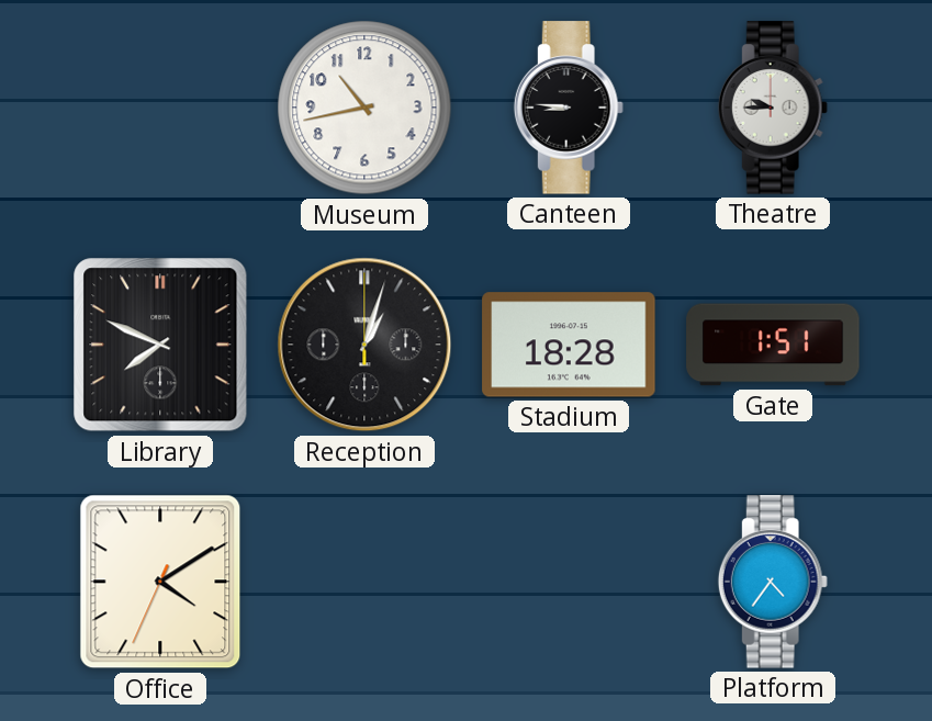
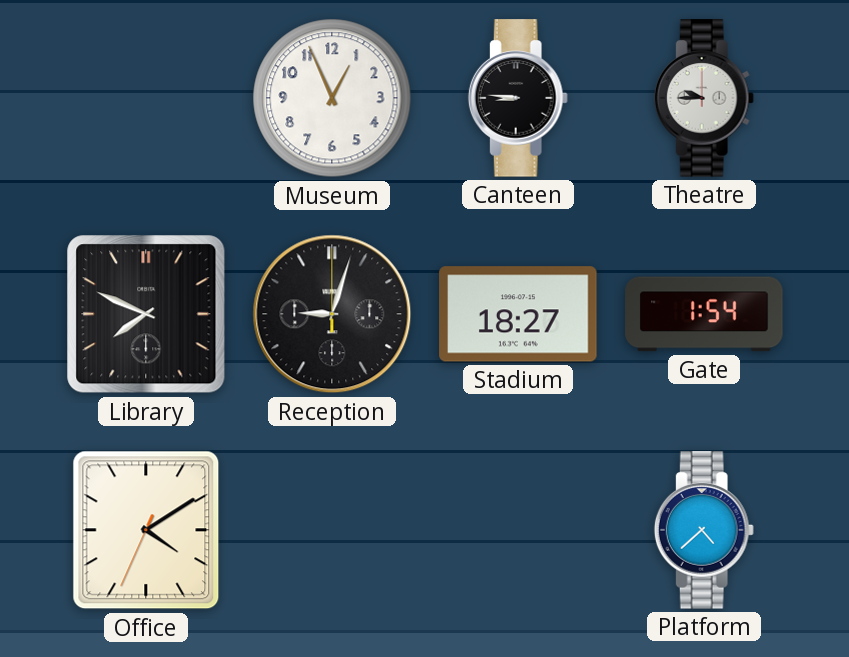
Museum: 10:43 -> 12:56
Reception: 1:03 -> 9:03
Stadium: 18:28 -> 18:27
Gate: 1:51 -> 1:54
Platform: 4:36 -> 4:38
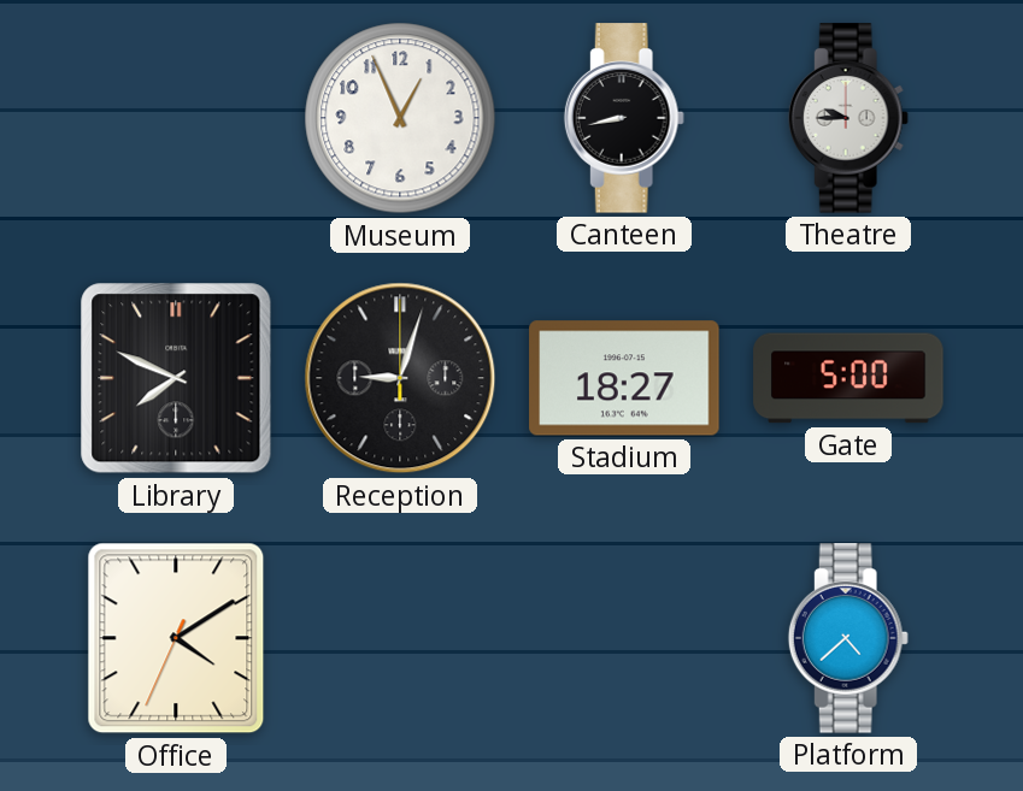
Canteen: 8:46 -> 8:43
Gate: 1:54 -> 5:00
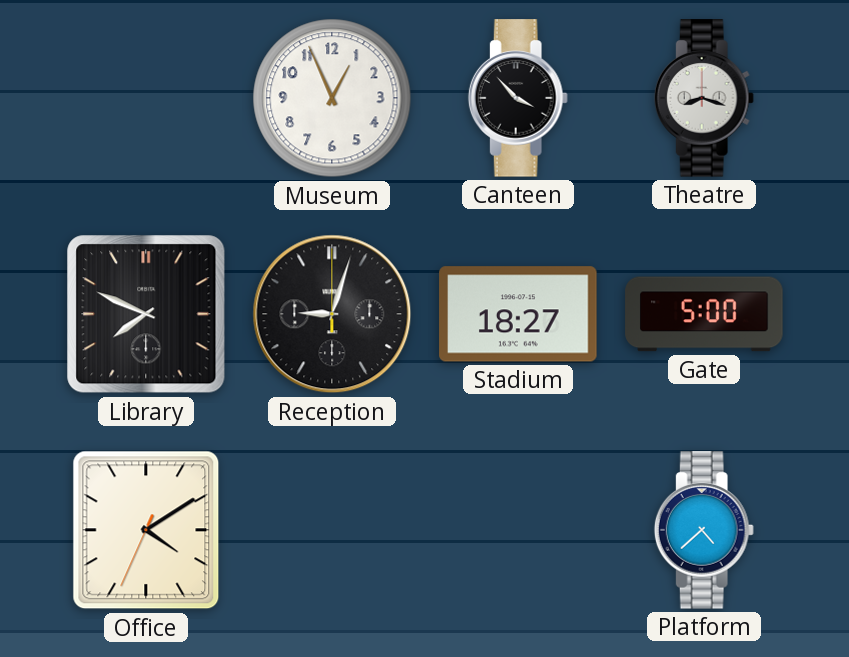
Canteen: 8:43 -> 3:53
Theatre: 9:45 -> 8:18
